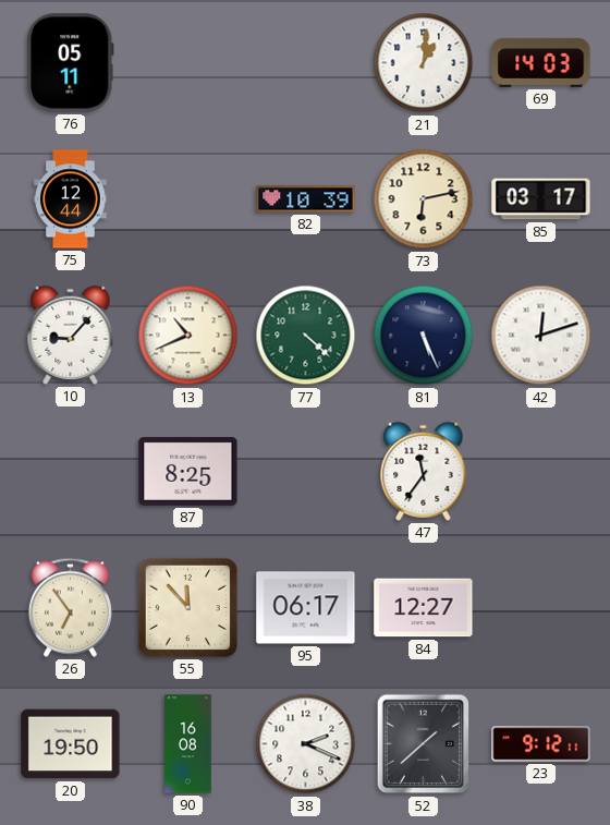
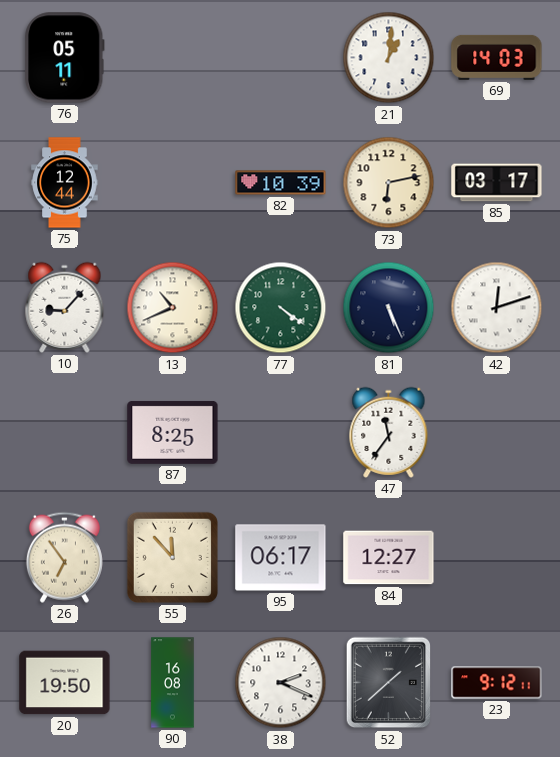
77: 4:22 -> 4:21
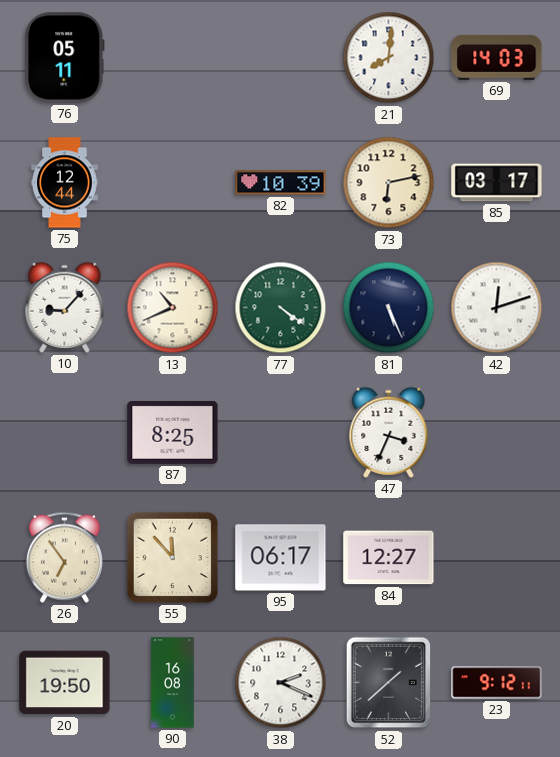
21: 1:01 -> 8:01
47: 11:36 -> 3:34
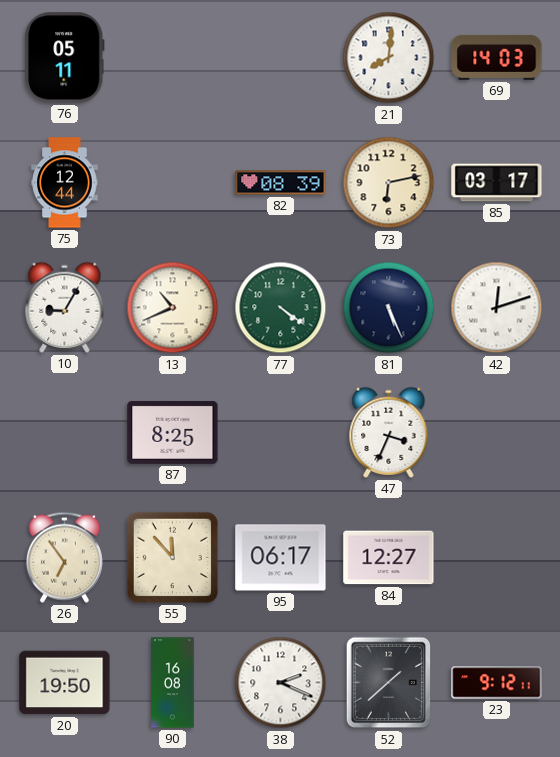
82: 10:39 -> 08:39
10: 9:07 -> 9:05
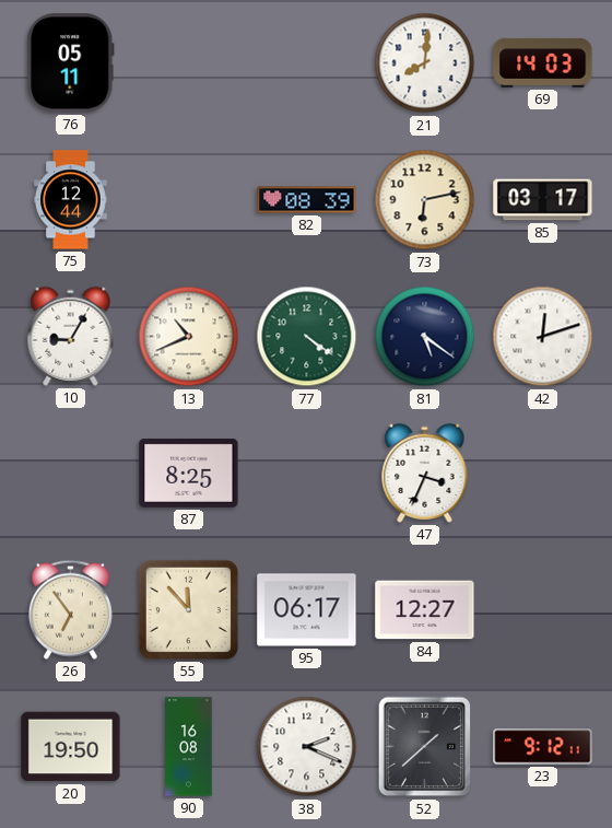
81: 5:26 -> 5:21
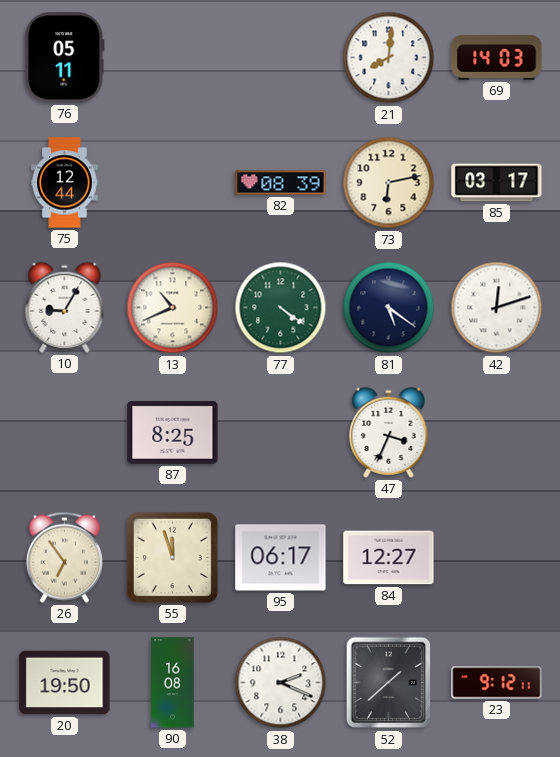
55: 11:53 -> 11:57
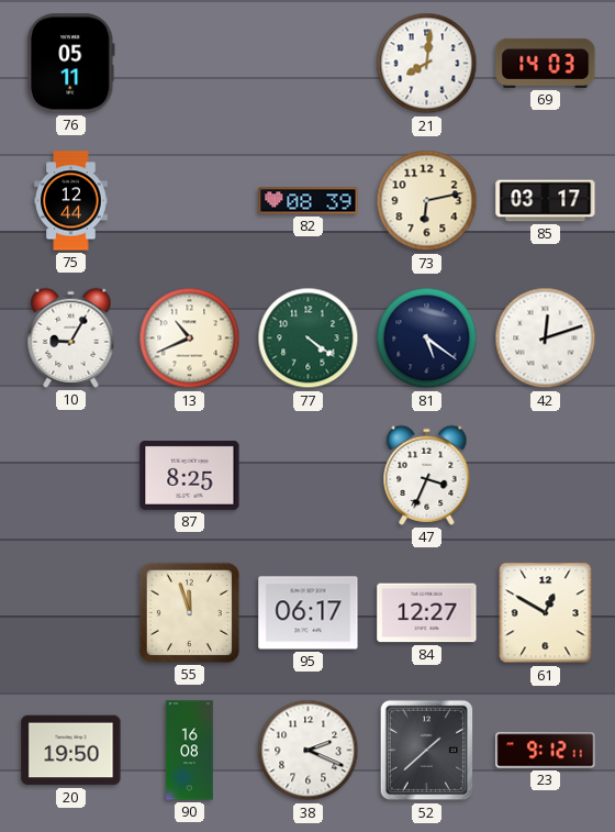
26: 6:54 -> none
61: none -> 12:50
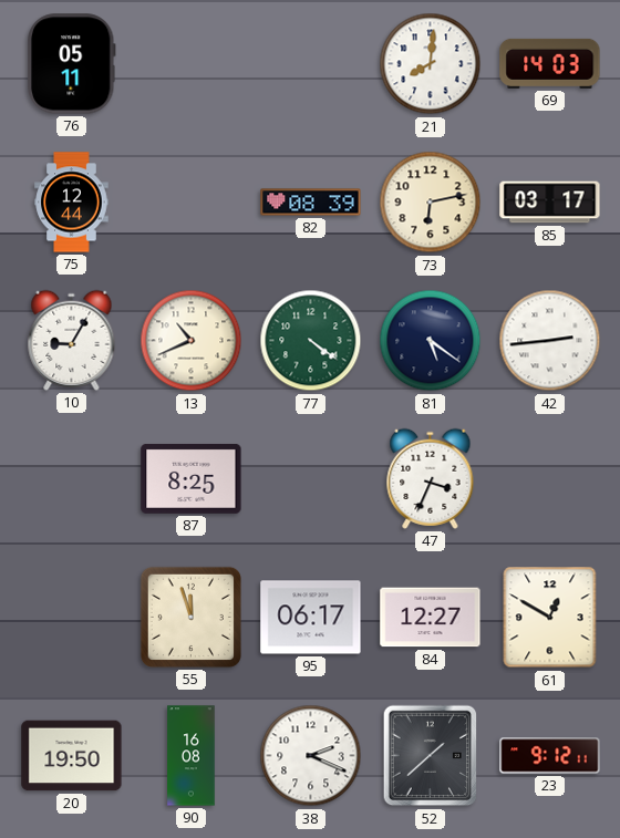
42: 12:12 -> 2:44
